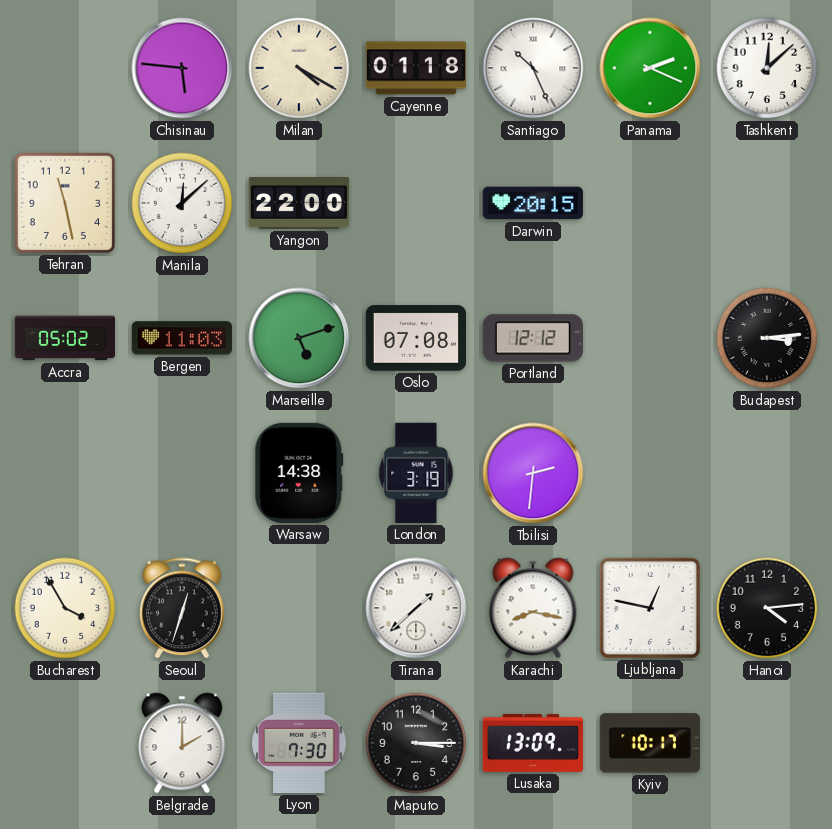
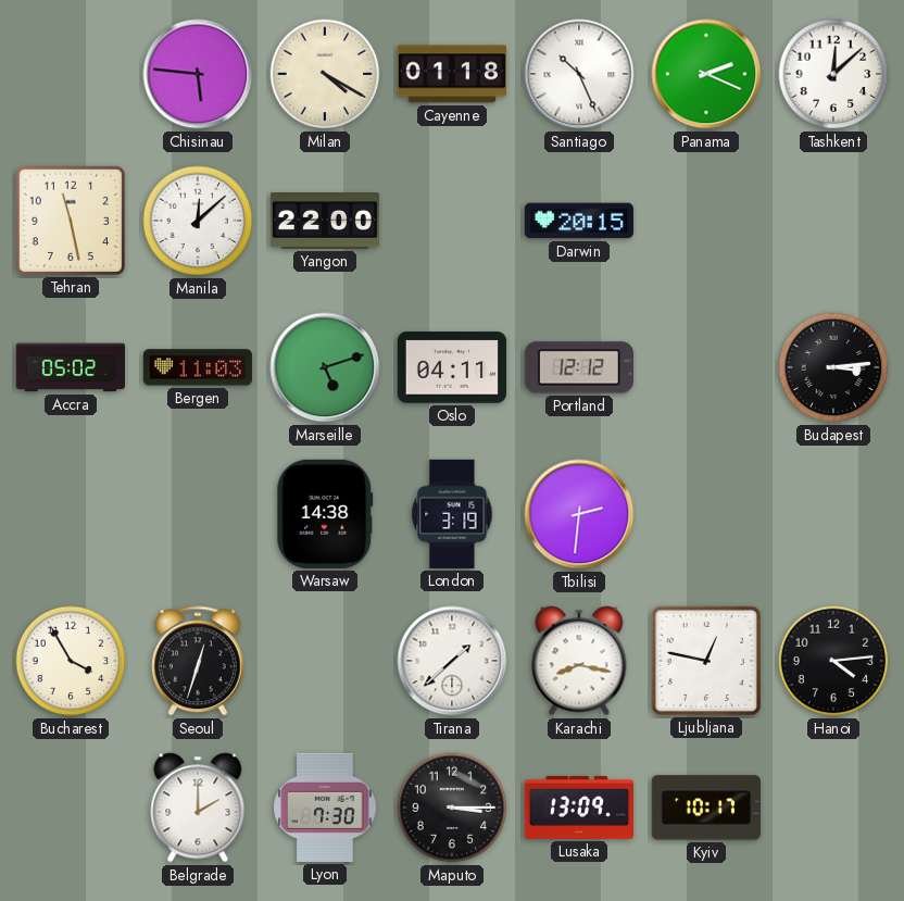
Oslo: 07:08 -> 04:11
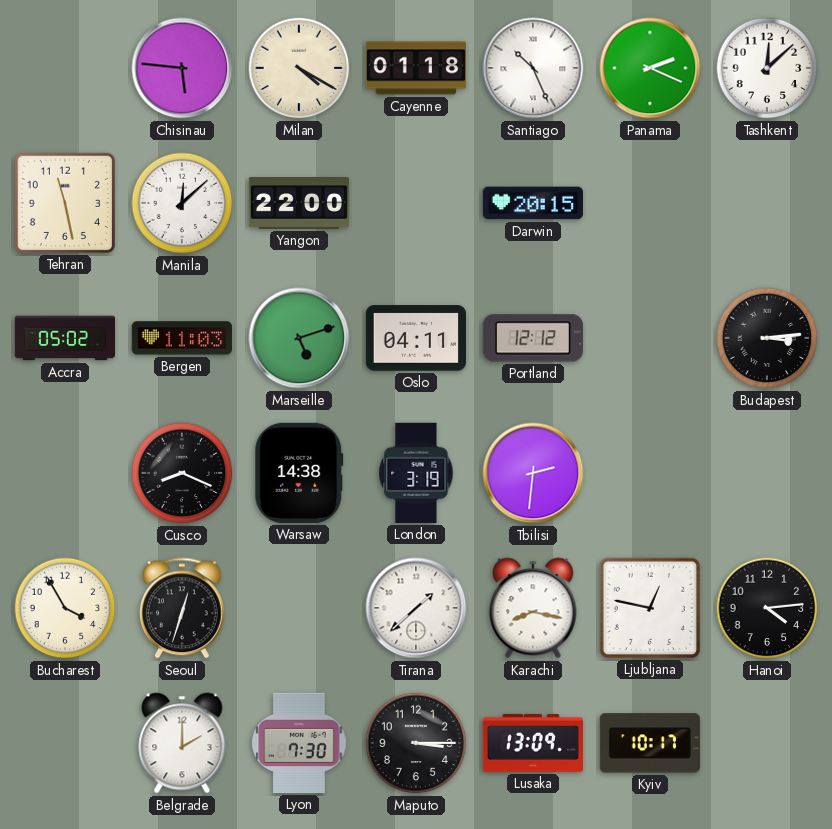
Cusco: none -> 8:19
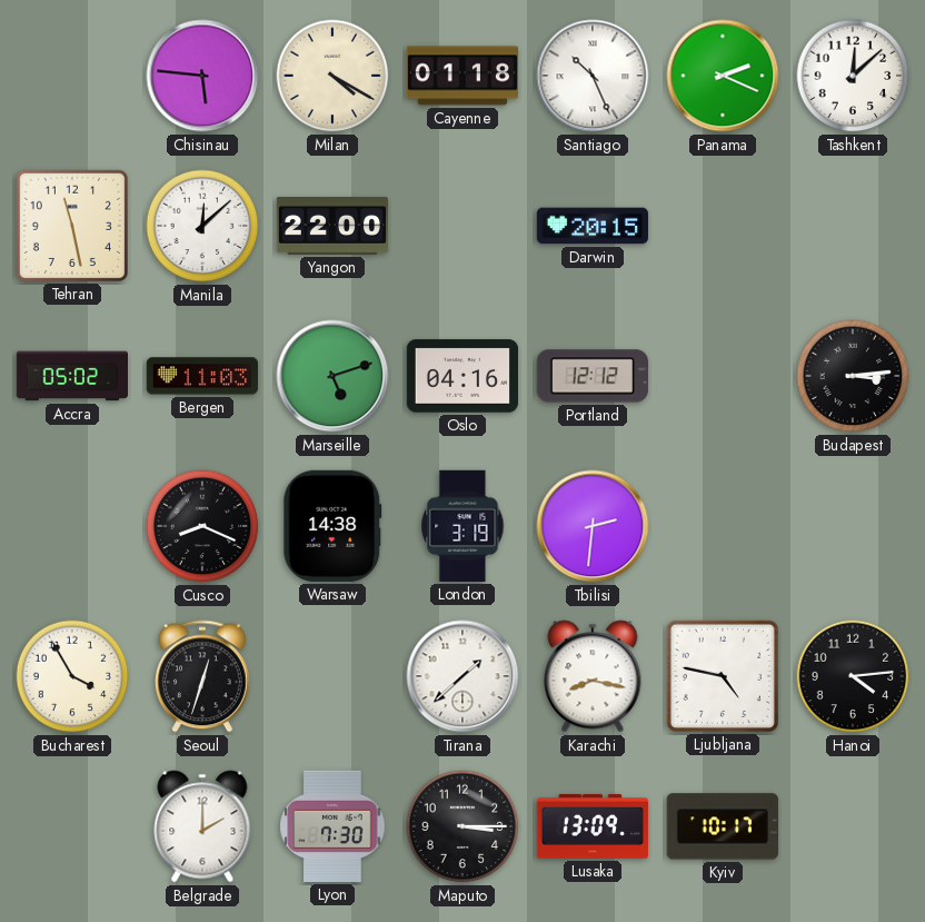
Oslo: 04:11 -> 04:16
Ljubljana: 12:47 -> 4:47
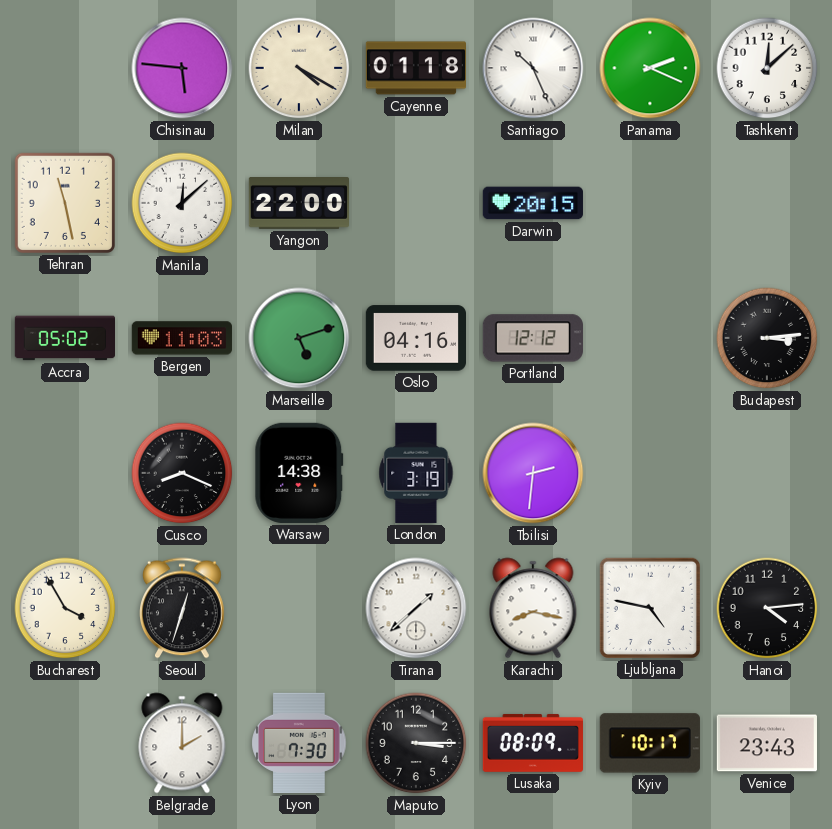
Lusaka: 13:09 -> 08:09
Venice: none -> 23:43
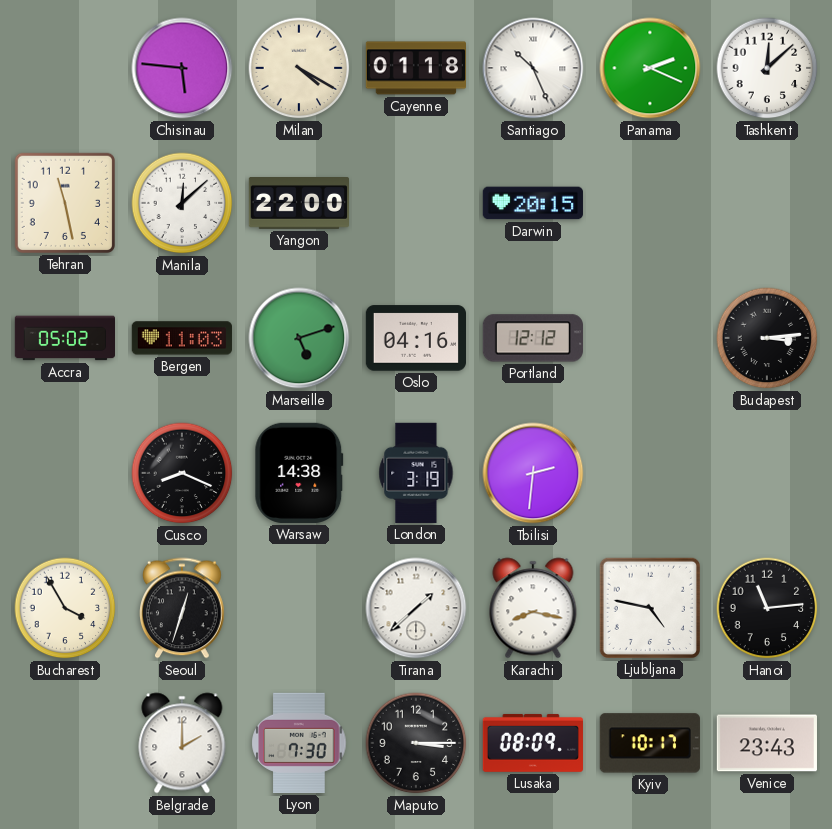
Hanoi: 4:14 -> 11:14
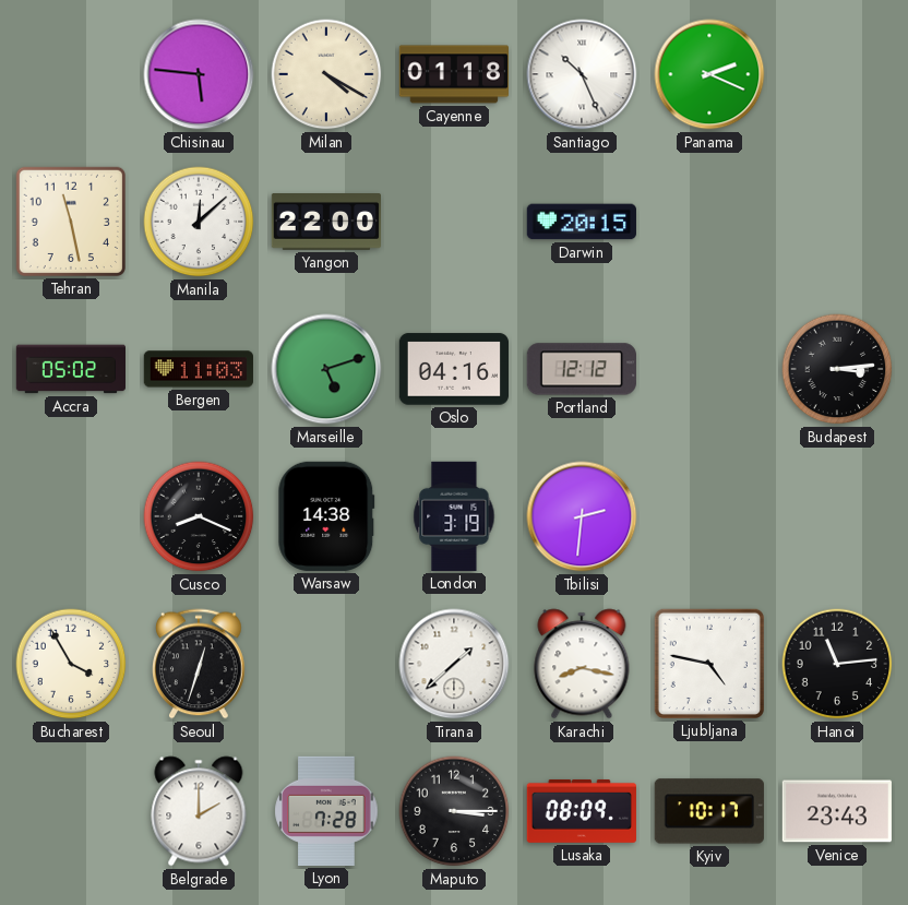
Tashkent: 12:08 -> none
Lyon: 7:30 -> 7:28
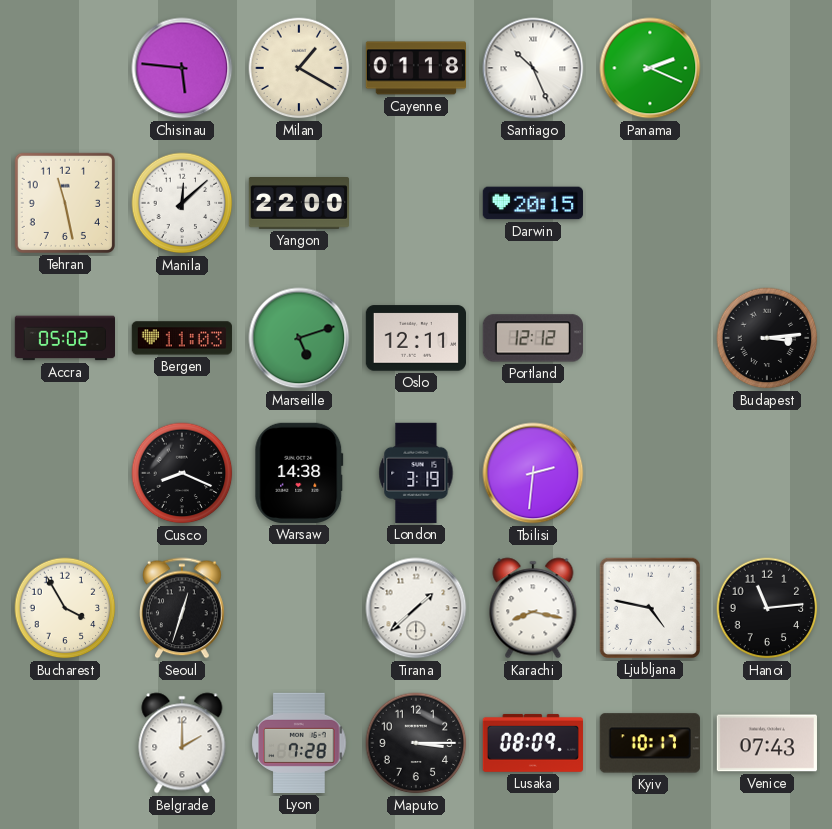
Milan: 4:20 -> 1:20
Oslo: 04:16 -> 12:11
Venice: 23:43 -> 07:43
